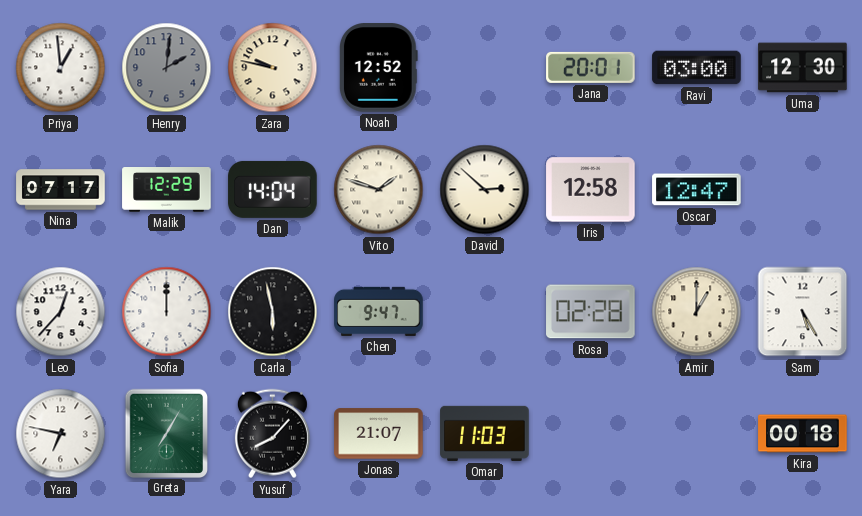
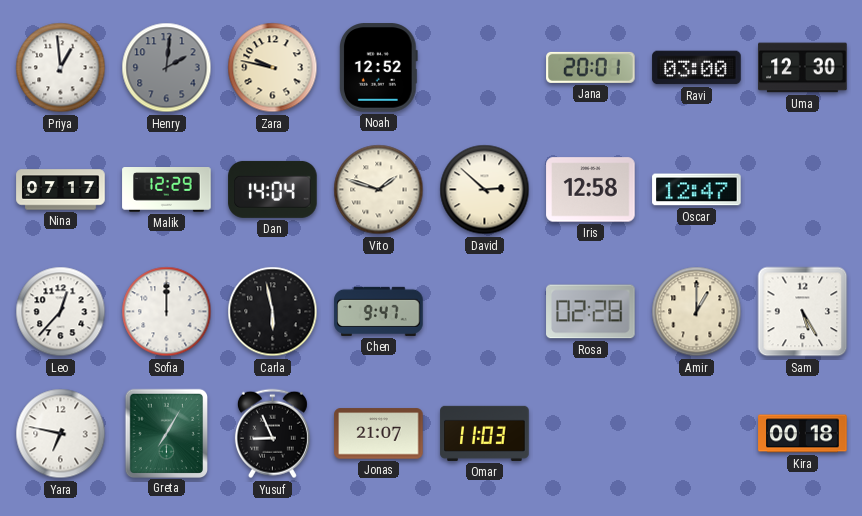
Yusuf: 8:07 -> 8:56
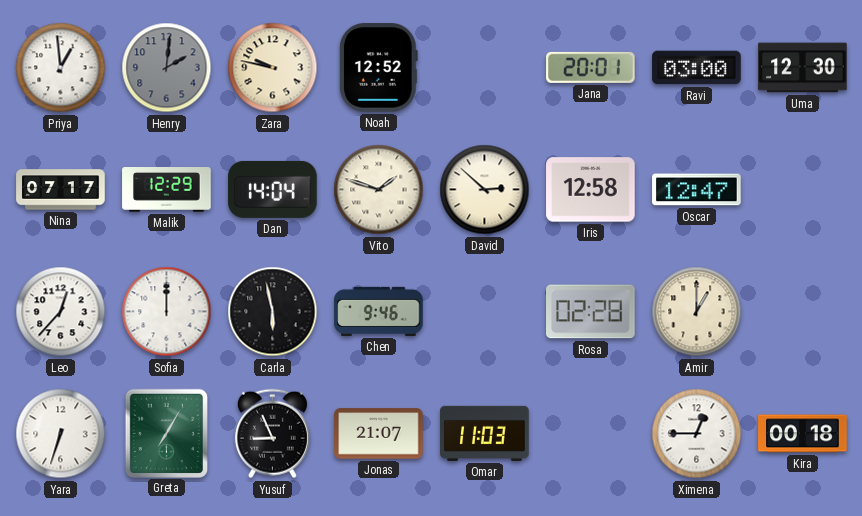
Chen: 9:47 -> 9:46
Sam: 5:25 -> none
Yara: 6:47 -> 6:33
Ximena: none -> 12:45
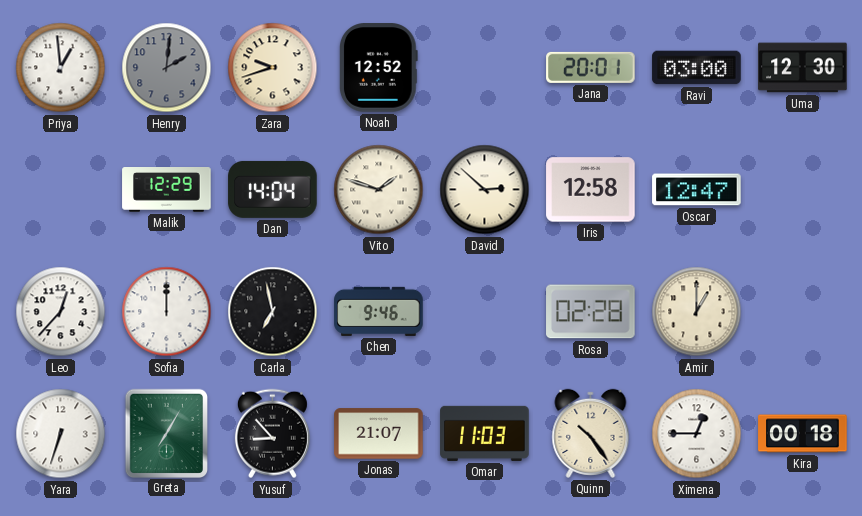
Zara: 9:47 -> 9:42
Nina: 07:17 -> none
Carla: 5:58 -> 6:58
Yusuf: 8:56 -> 8:53
Quinn: none -> 10:24
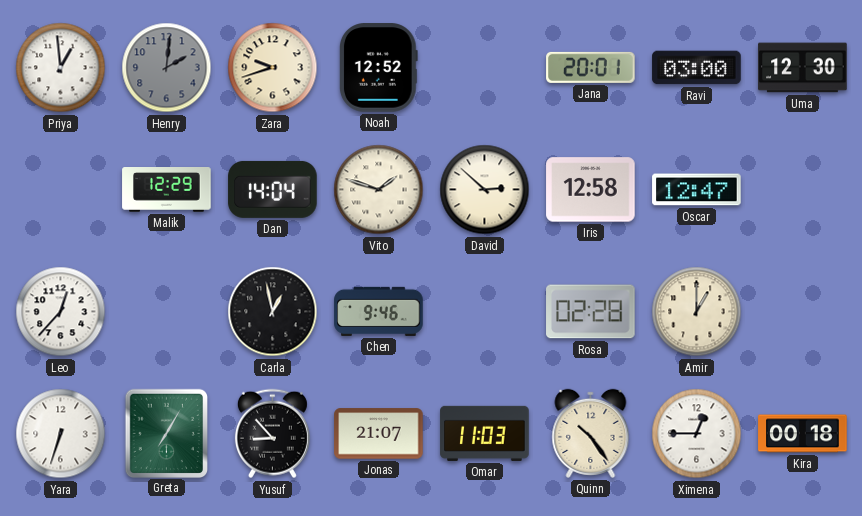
Sofia: 12:00 -> none
Carla: 6:58 -> 12:58
